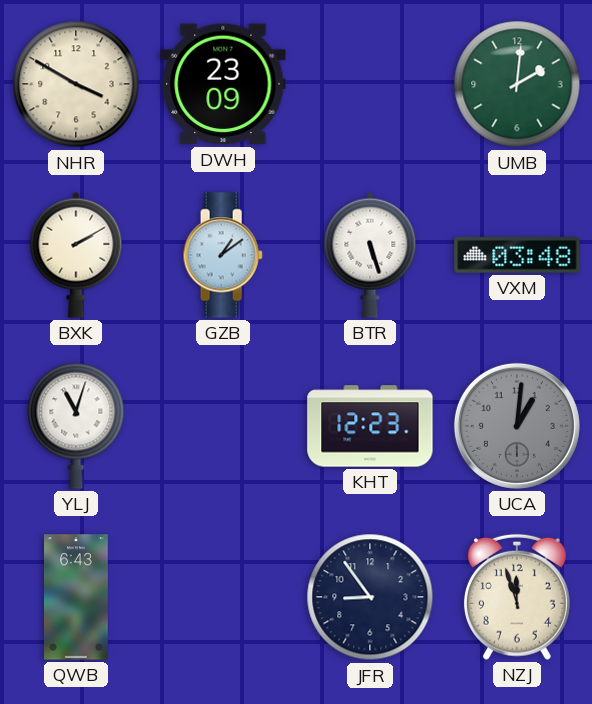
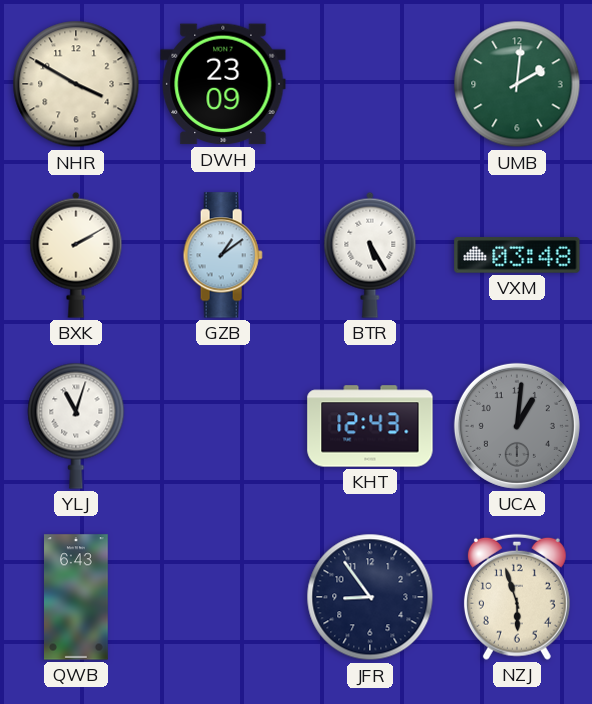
BTR: 5:27 -> 5:25
KHT: 12:23 -> 12:43
NZJ: 11:57 -> 5:57
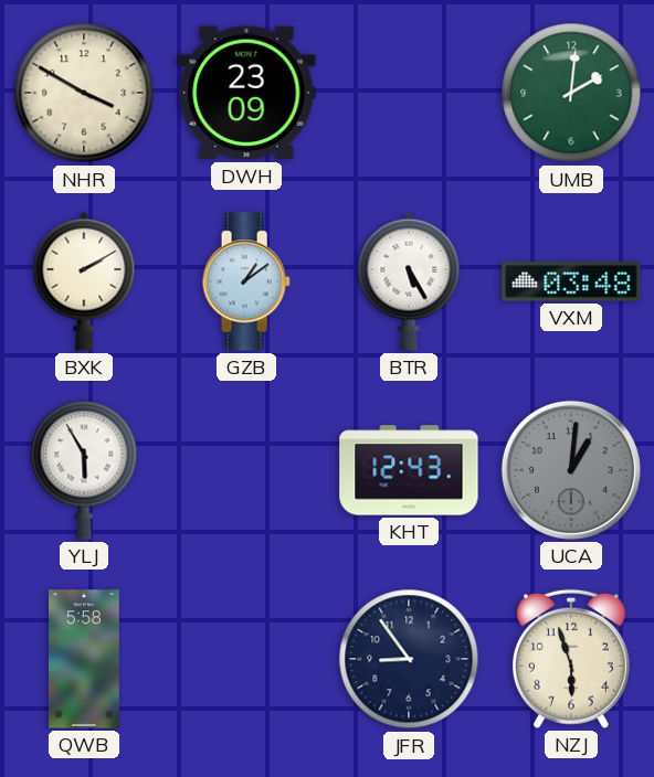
YLJ: 11:03 -> 5:55
QWB: 6:43 -> 5:58
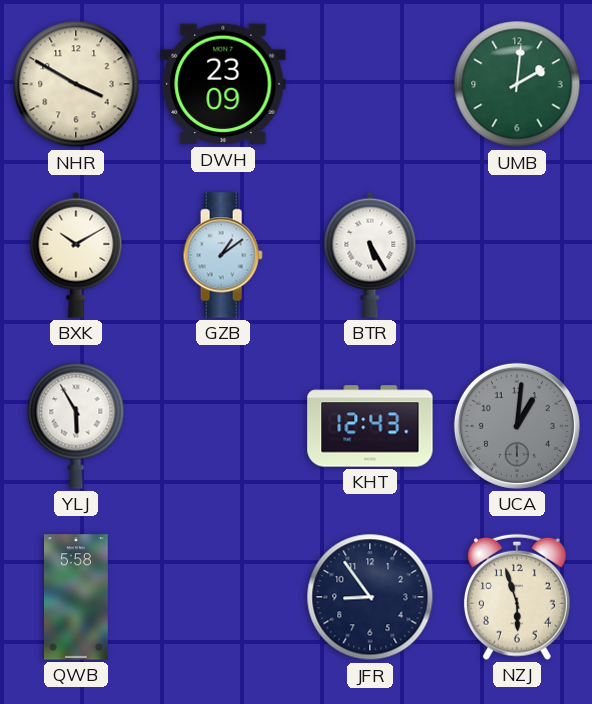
BXK: 2:10 -> 10:10
VXM: 03:48 -> none
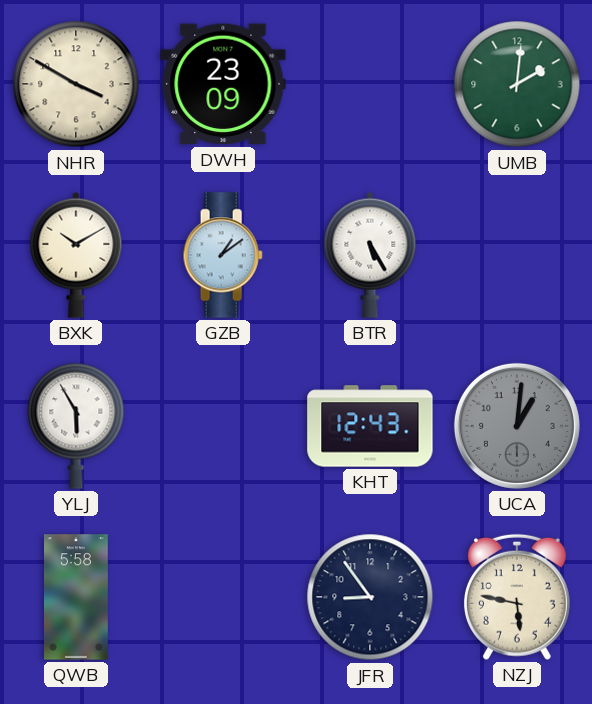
NZJ: 5:57 -> 5:47
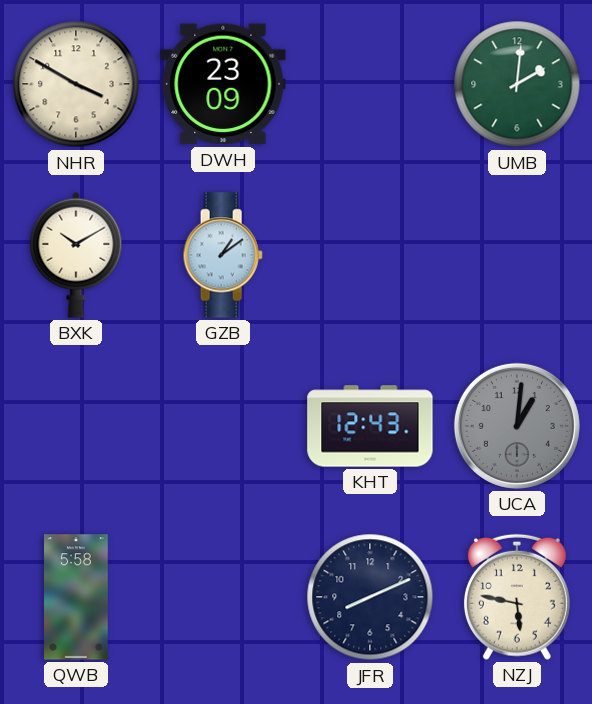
BTR: 5:25 -> none
YLJ: 5:55 -> none
JFR: 8:54 -> 8:11
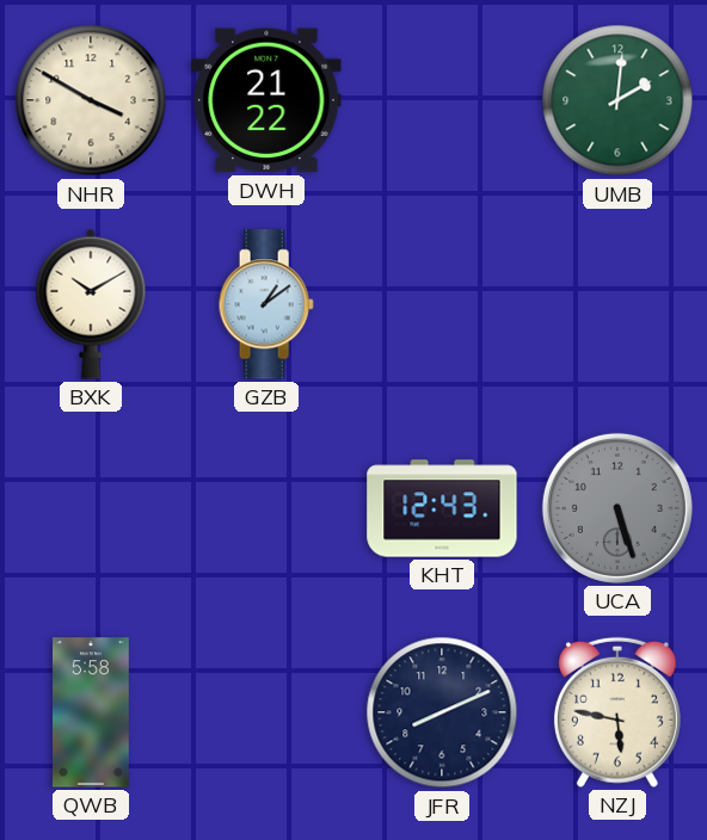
DWH: 23:09 -> 21:22
UCA: 1:01 -> 5:27
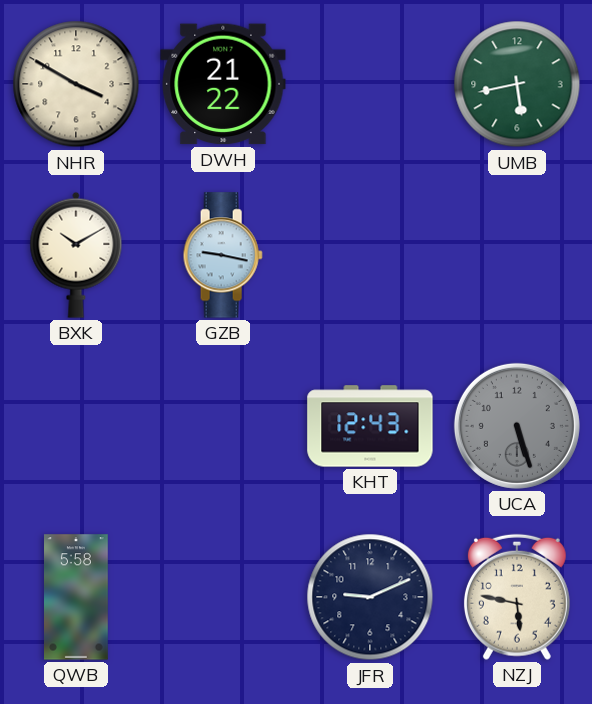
UMB: 2:01 -> 5:43
GZB: 1:09 -> 9:17
JFR: 8:11 -> 9:11
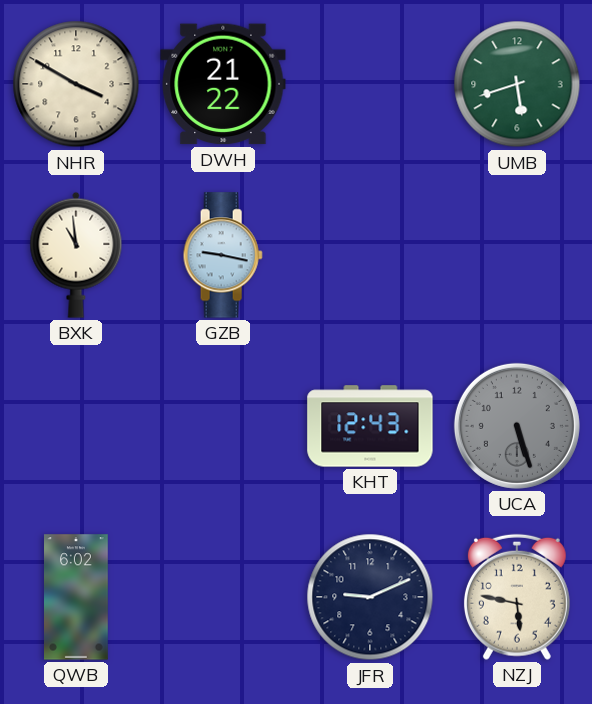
UMB: 5:43 -> 5:42
BXK: 10:10 -> 10:59
QWB: 5:58 -> 6:02
